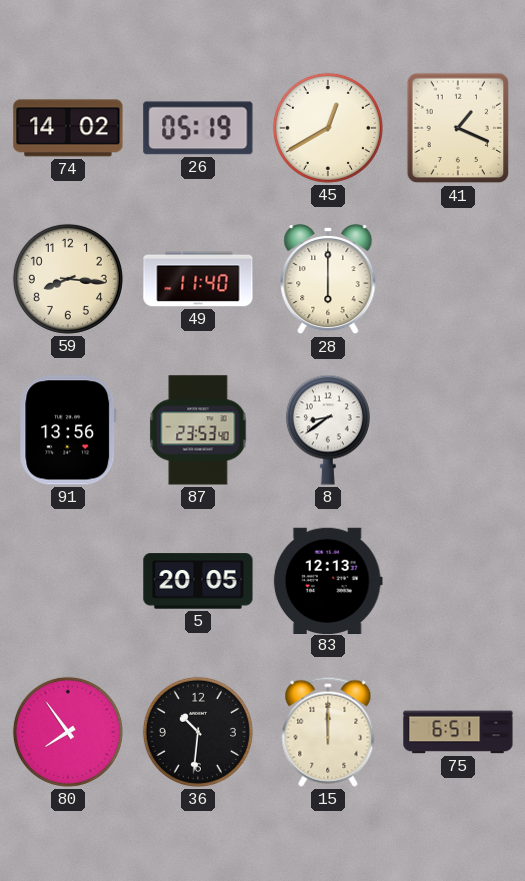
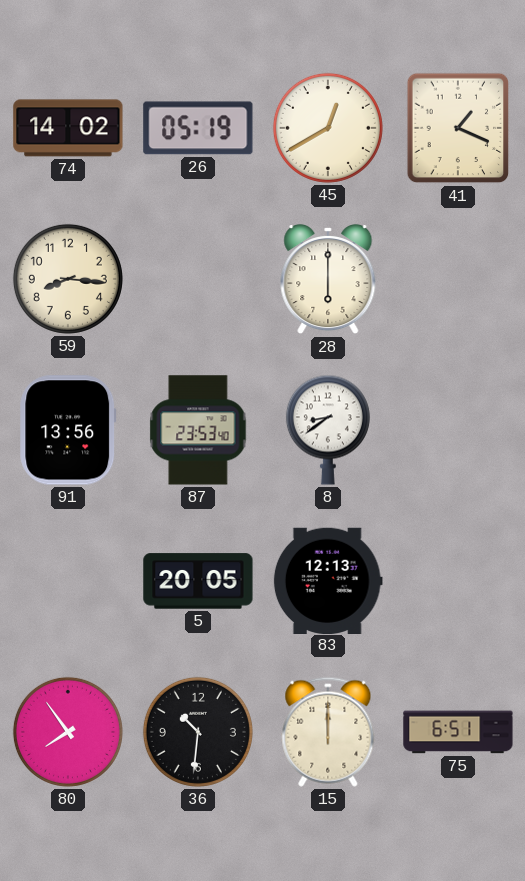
49: 11:40 -> none
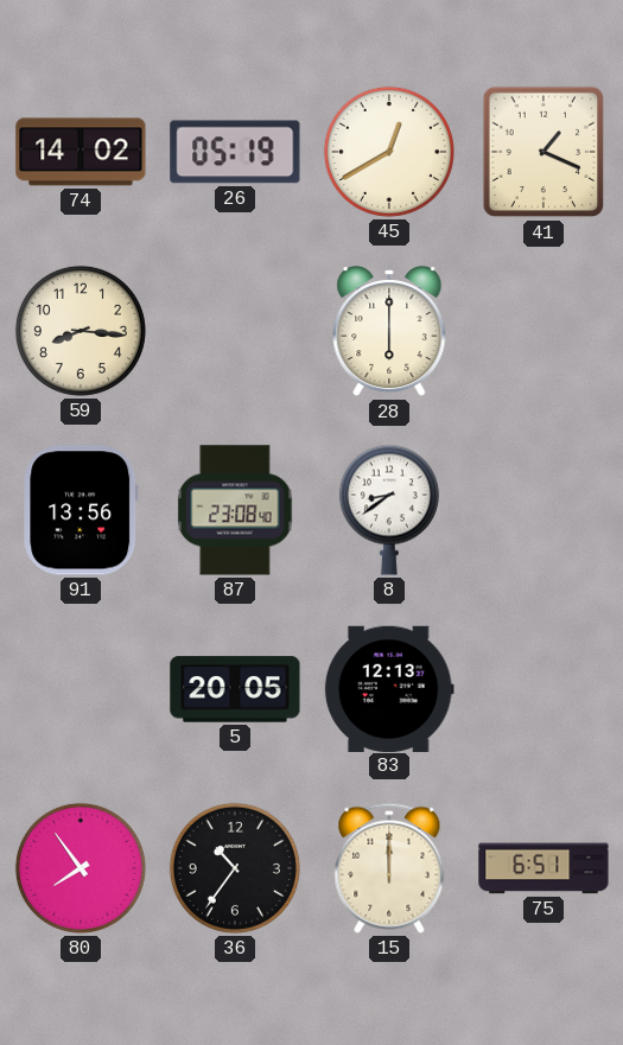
87: 23:53 -> 23:08
36: 10:31 -> 10:36
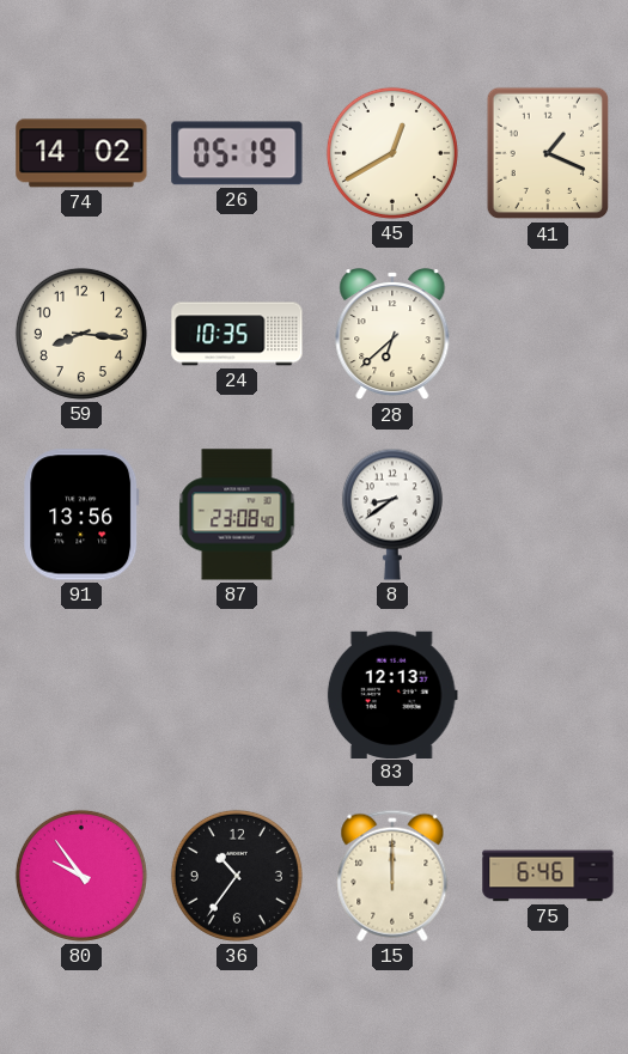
24: none -> 10:35
28: 6:00 -> 6:38
5: 20:05 -> none
80: 7:54 -> 9:54
75: 6:51 -> 6:46
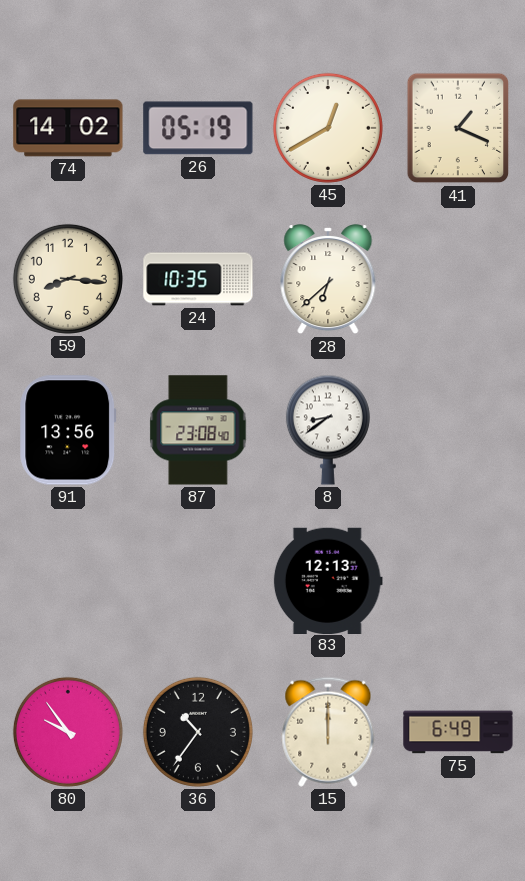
75: 6:46 -> 6:49
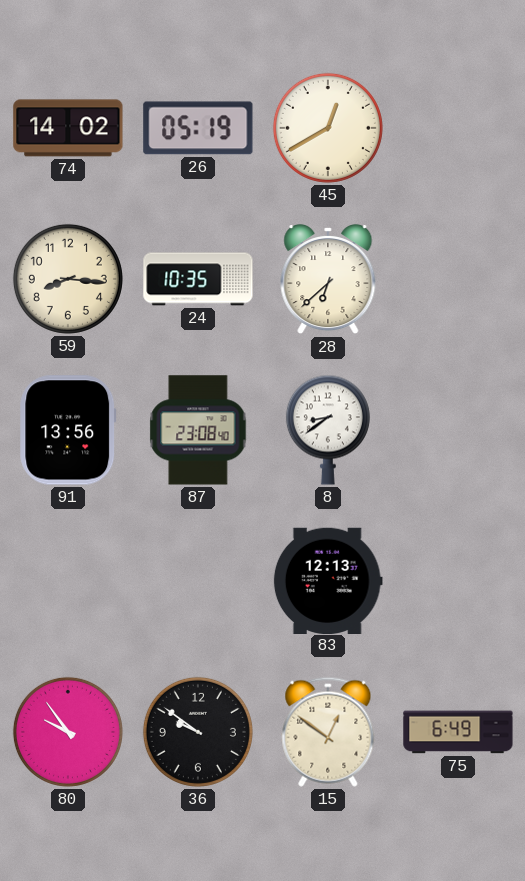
41: 1:19 -> none
36: 10:36 -> 9:51
15: 12:00 -> 12:51
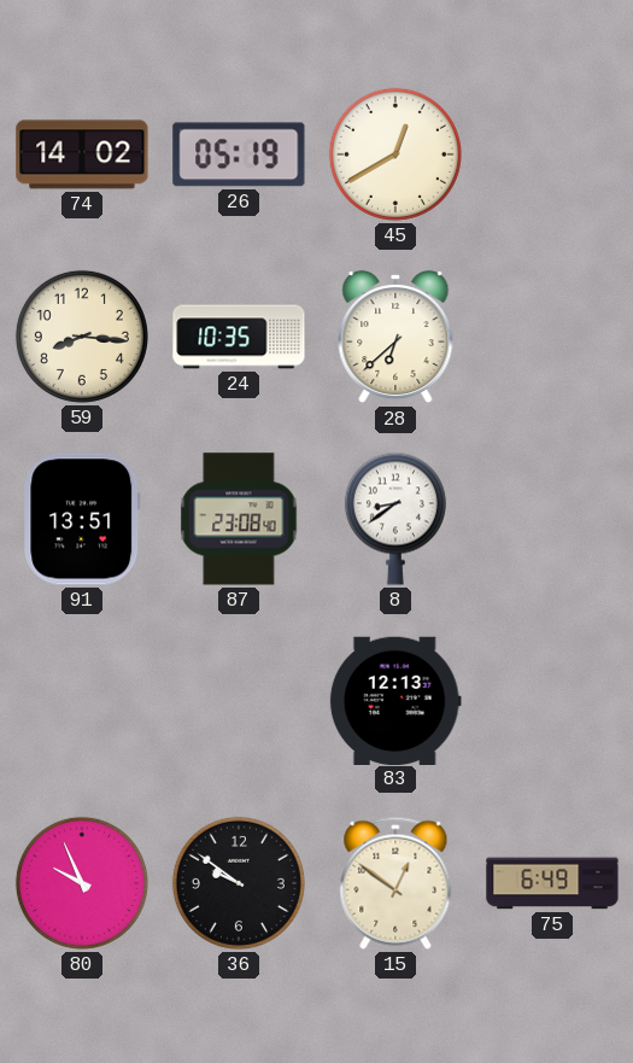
91: 13:56 -> 13:51
80: 9:54 -> 9:56
